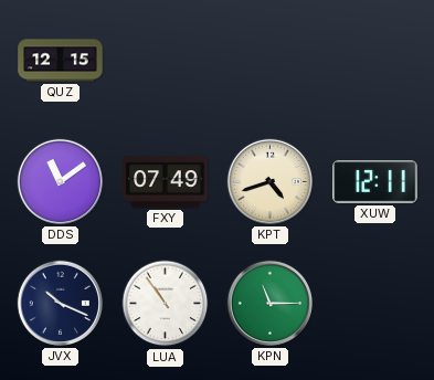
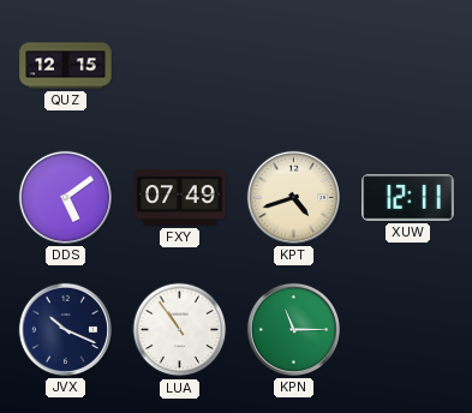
DDS: 11:09 -> 5:09
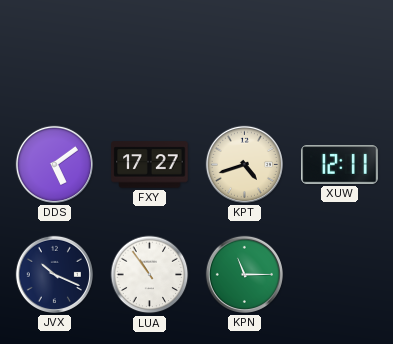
QUZ: 12:15 -> none
FXY: 07:49 -> 17:27
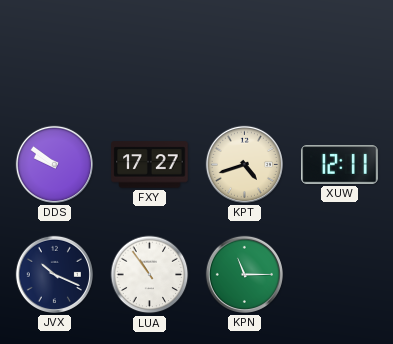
DDS: 5:09 -> 9:51
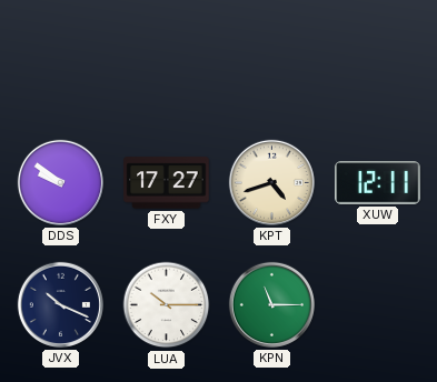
LUA: 10:54 -> 10:15
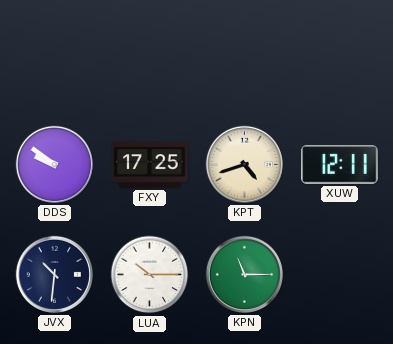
FXY: 17:27 -> 17:25
JVX: 10:19 -> 10:31
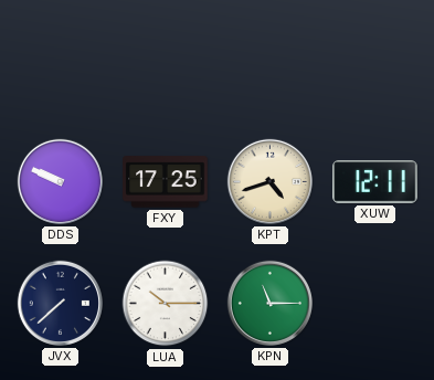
DDS: 9:51 -> 9:49
JVX: 10:31 -> 7:38
